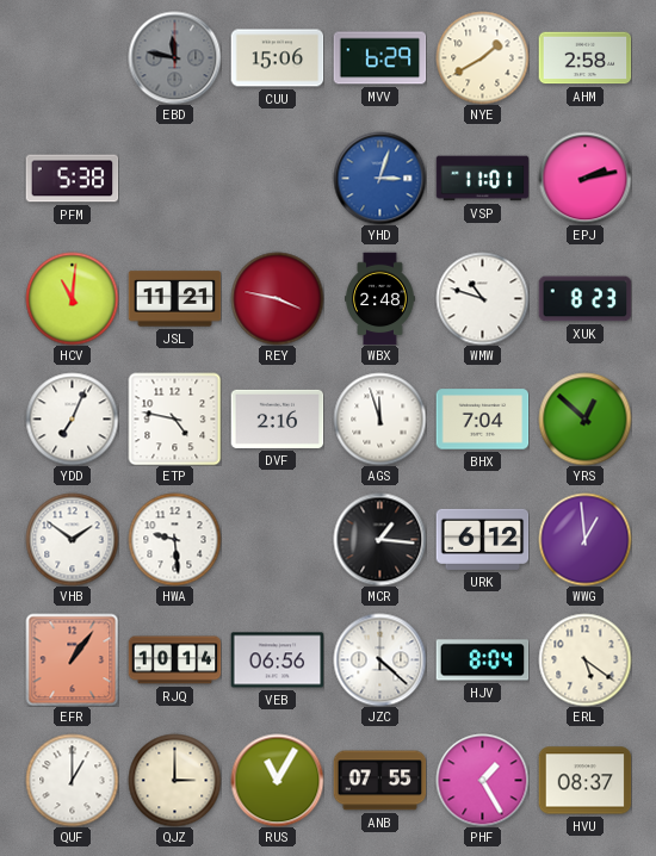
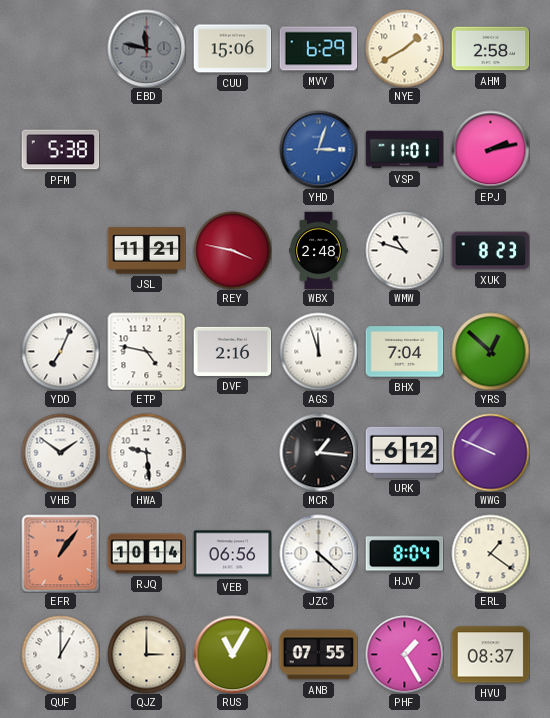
HCV: 11:01 -> none
WWG: 12:59 -> 9:49
ERL: 5:21 -> 1:21
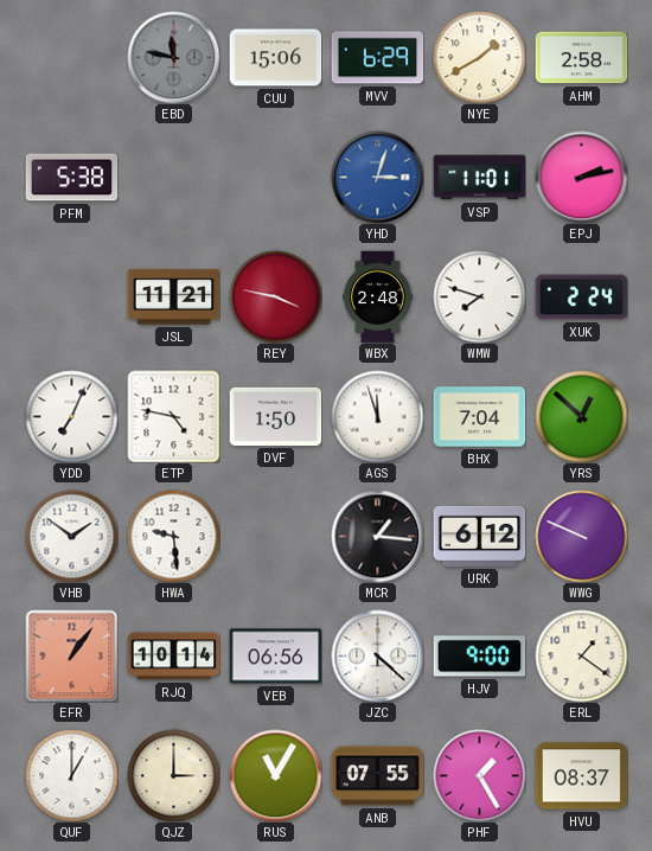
WMW: 10:48 -> 7:48
XUK: 8:23 -> 2:24
DVF: 2:16 -> 1:50
HJV: 8:04 -> 9:00
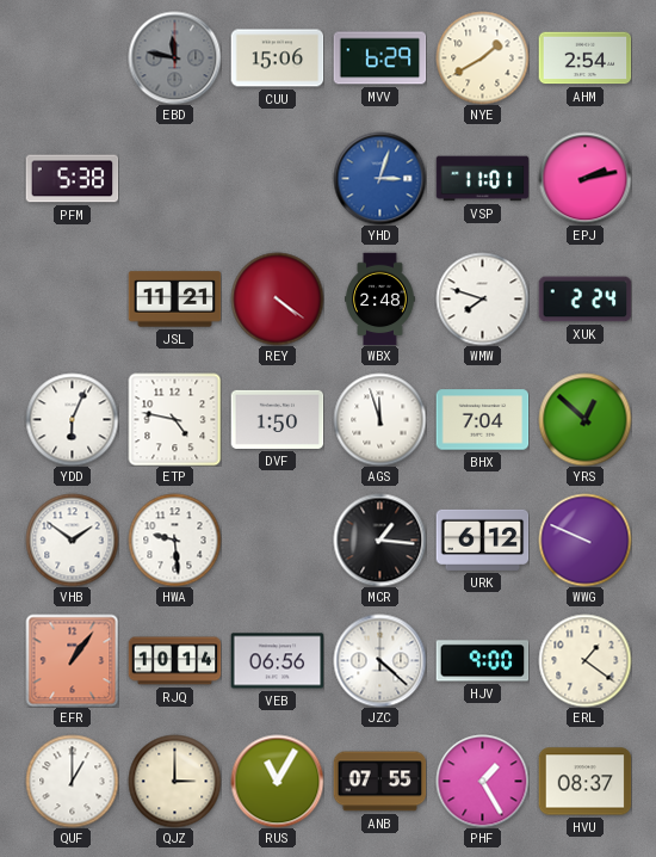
AHM: 2:58 -> 2:54
REY: 3:47 -> 4:21
YDD: 7:04 -> 6:04
